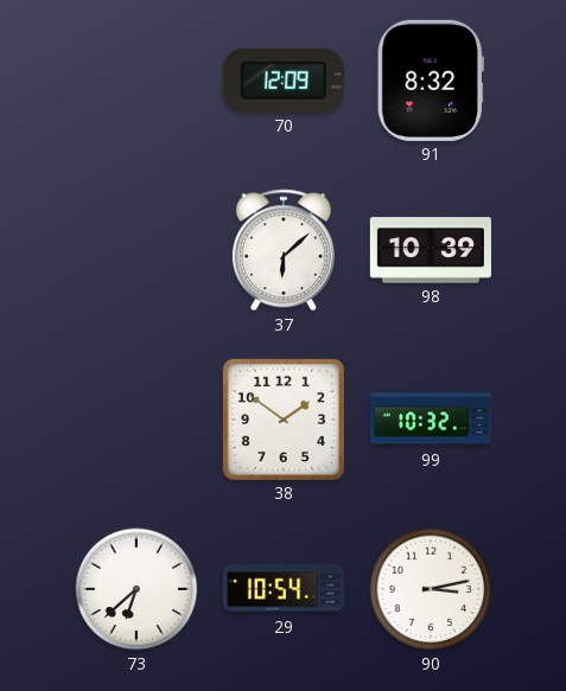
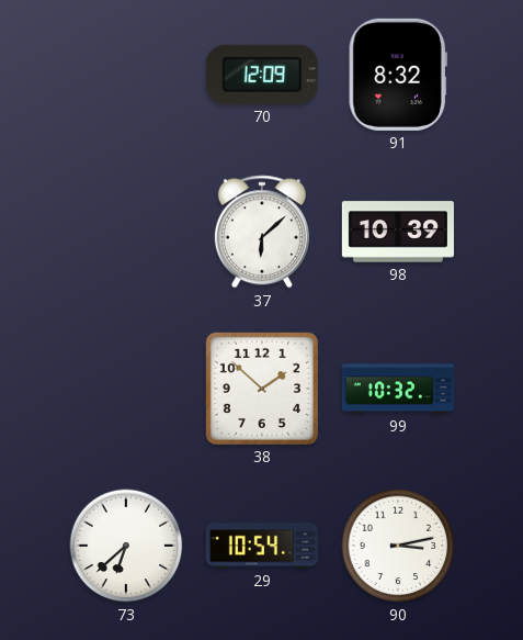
38: 1:51 -> 1:52
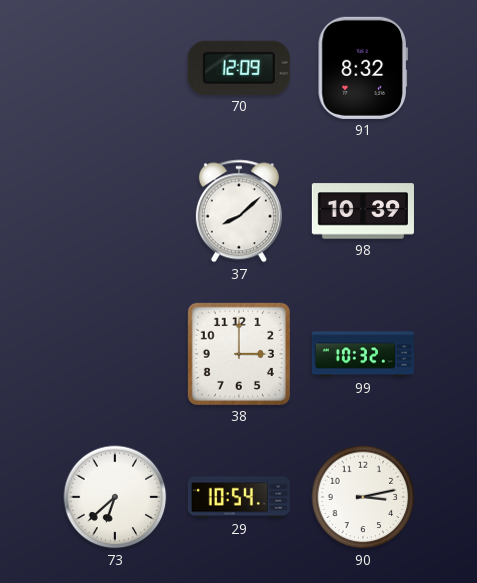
37: 6:08 -> 8:08
38: 1:52 -> 3:00
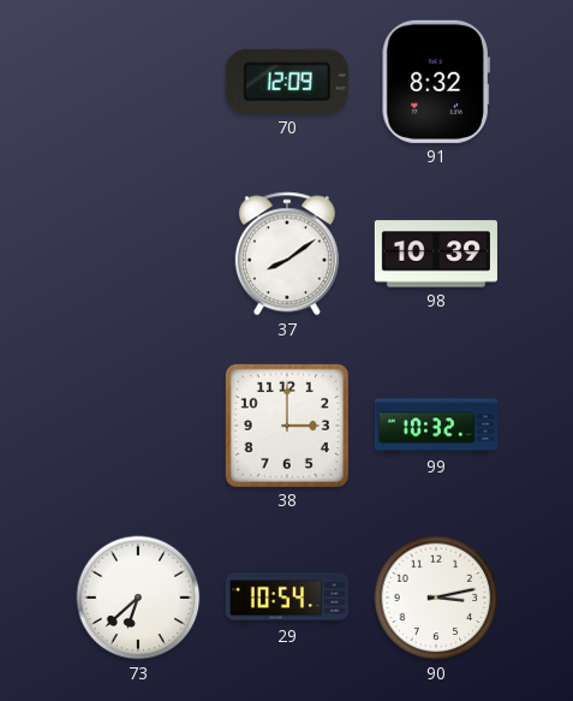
37: 8:08 -> 8:09
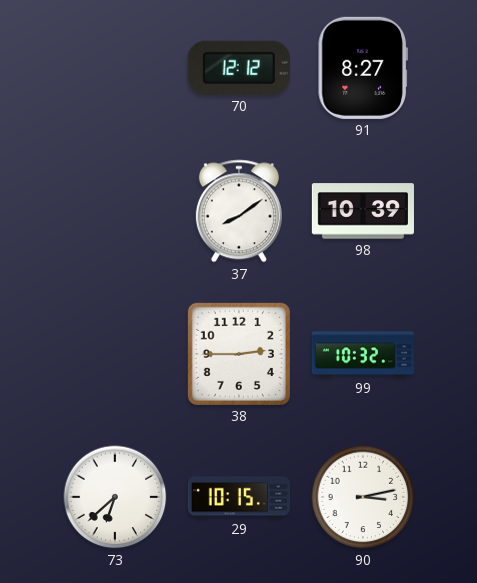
70: 12:09 -> 12:12
91: 8:32 -> 8:27
38: 3:00 -> 2:45
29: 10:54 -> 10:15
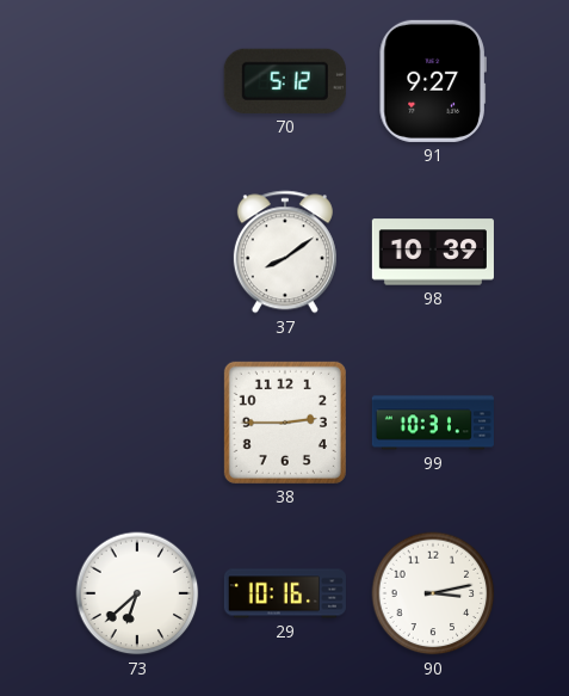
70: 12:12 -> 5:12
91: 8:27 -> 9:27
99: 10:32 -> 10:31
29: 10:15 -> 10:16
